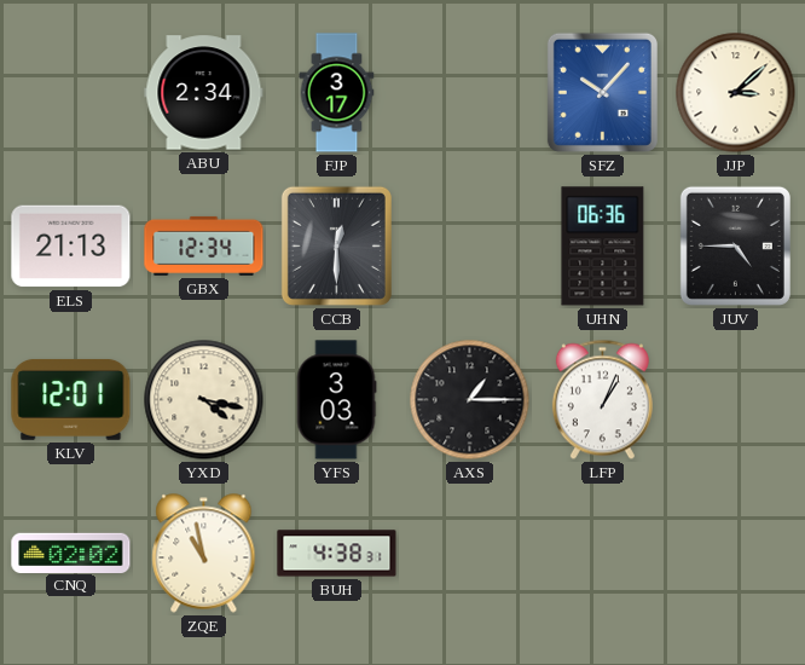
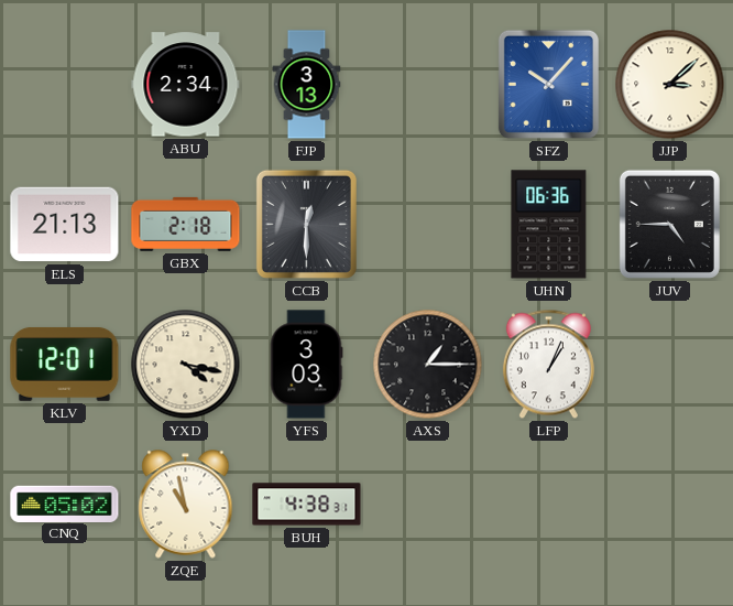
FJP: 3:17 -> 3:13
GBX: 12:34 -> 2:18
CNQ: 02:02 -> 05:02
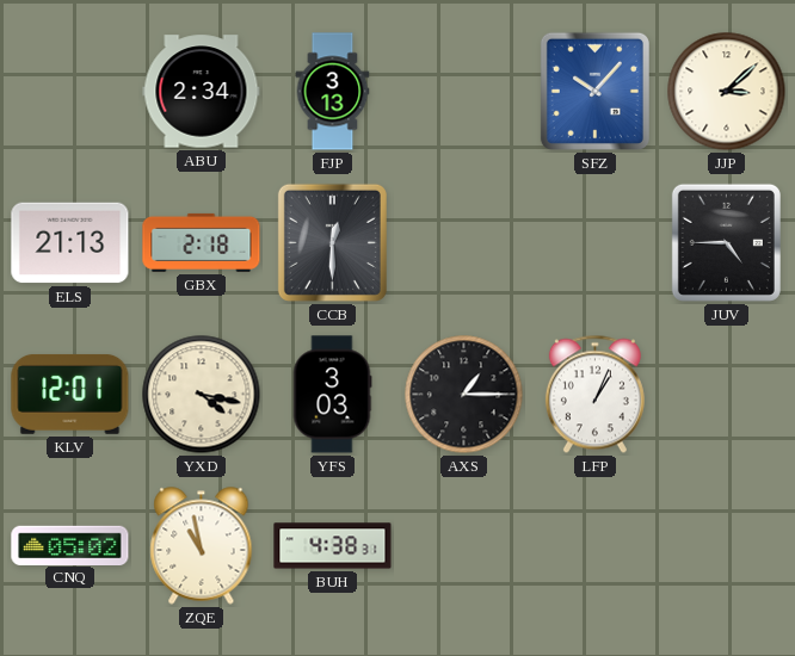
UHN: 06:36 -> none
